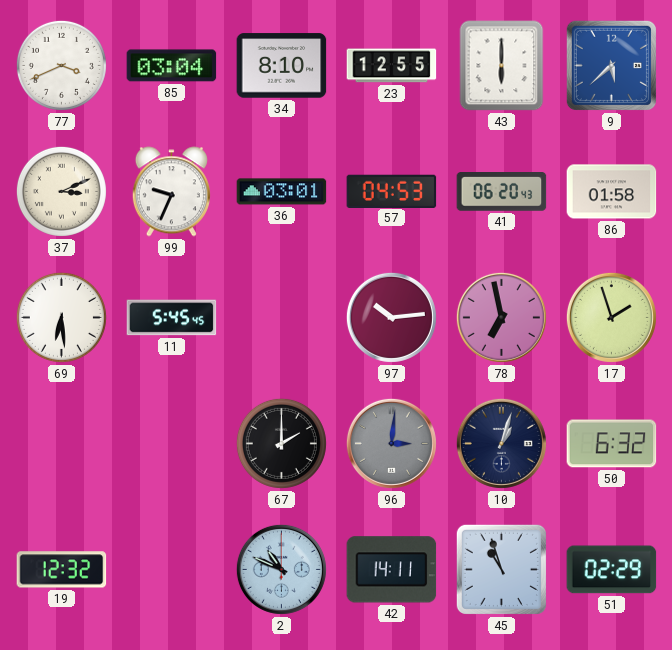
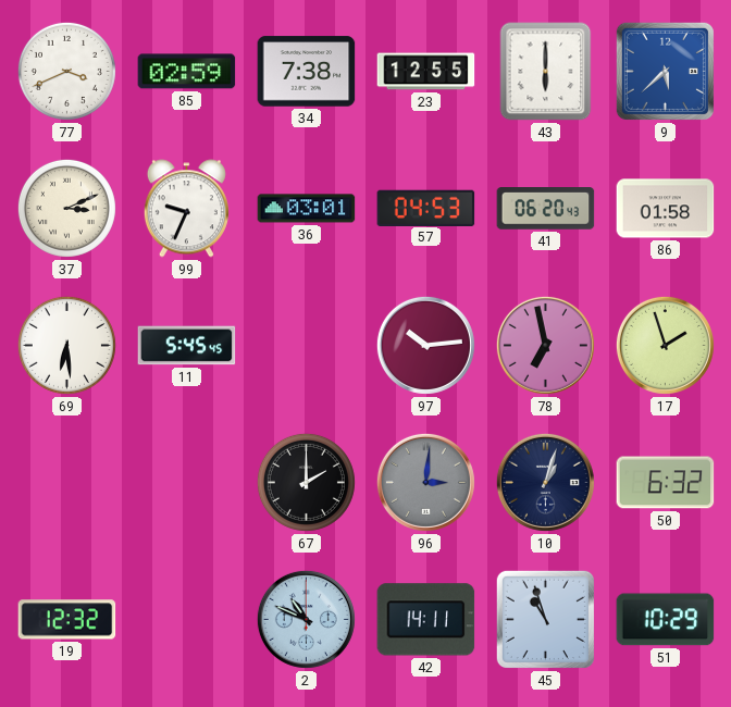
85: 03:04 -> 02:59
34: 8:10 -> 7:38
51: 02:29 -> 10:29
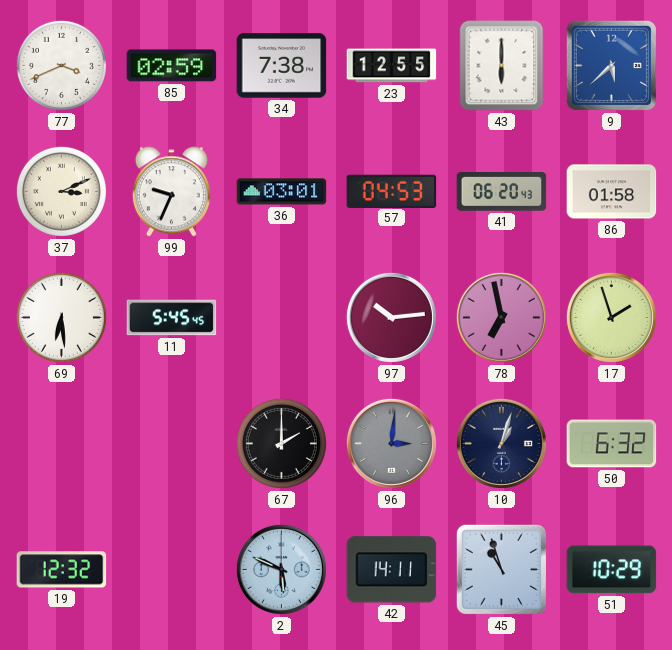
2: 10:49 -> 5:49
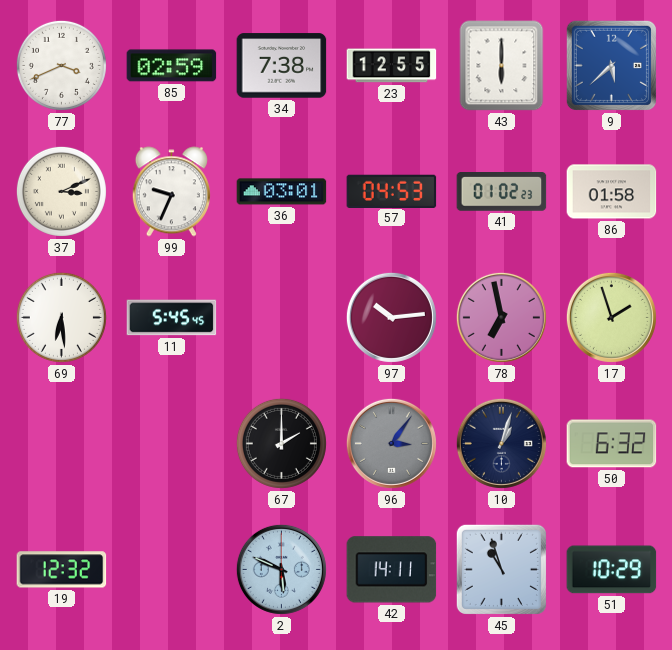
41: 06:20 -> 01:02
96: 3:01 -> 3:06
